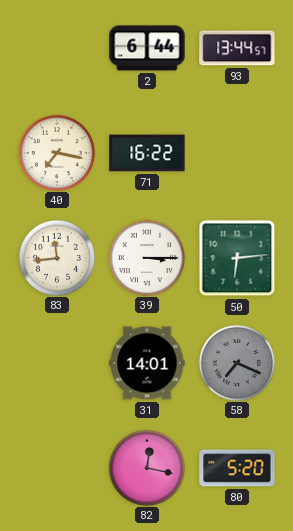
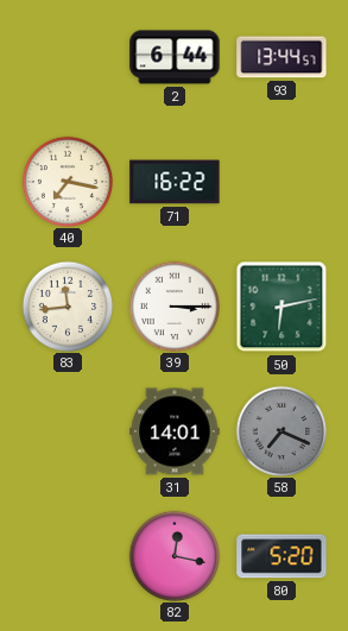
50: 6:14 -> 6:13
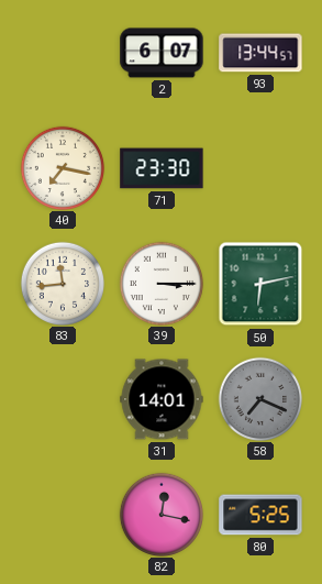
2: 6:44 -> 6:07
71: 16:22 -> 23:30
80: 5:20 -> 5:25
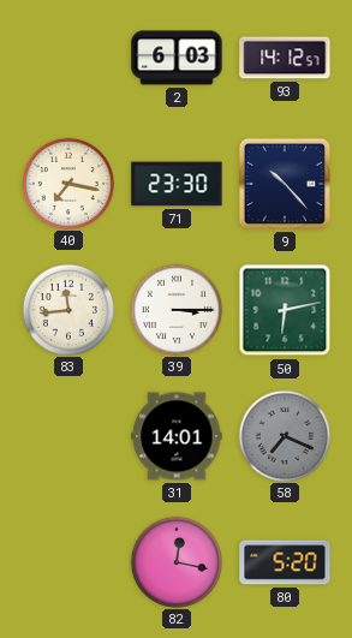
2: 6:07 -> 6:03
93: 13:44 -> 14:12
9: none -> 10:23
80: 5:25 -> 5:20
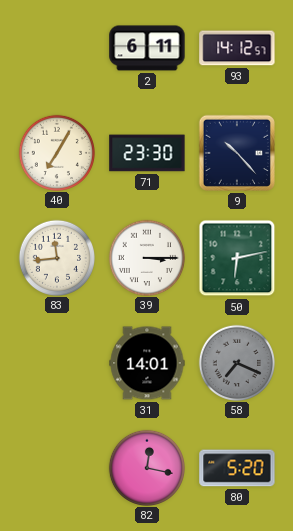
2: 6:03 -> 6:11
40: 7:17 -> 7:05
